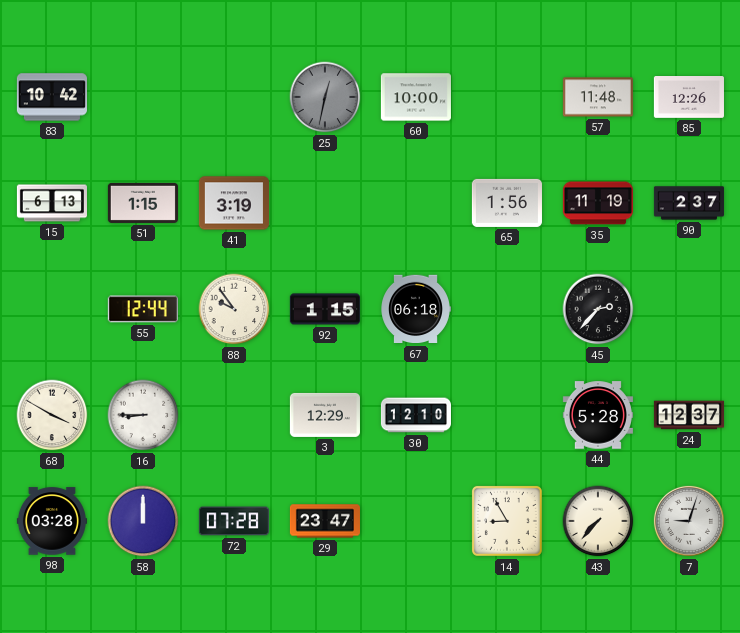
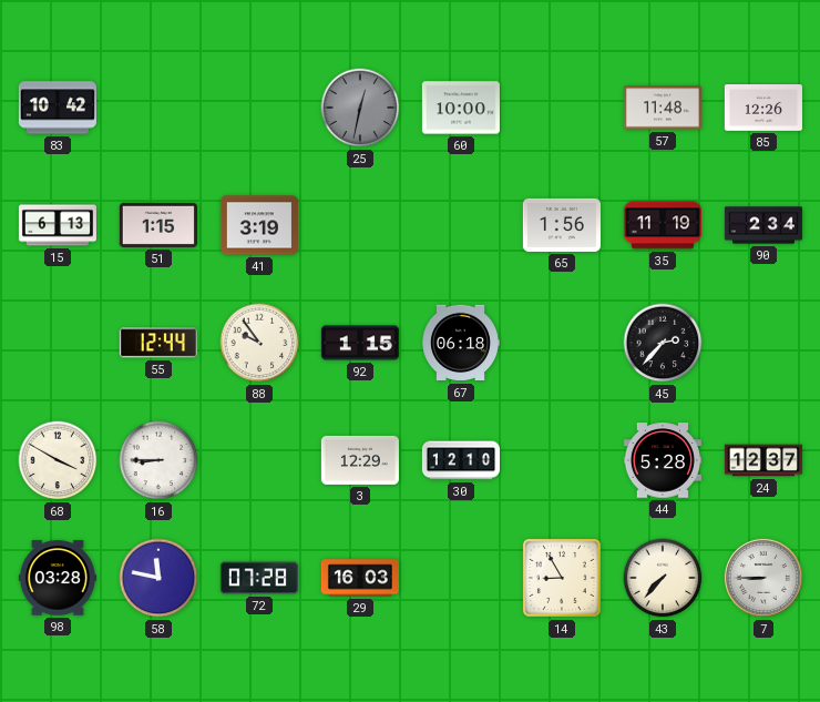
90: 2:37 -> 2:34
58: 12:00 -> 11:47
29: 23:47 -> 16:03
7: 9:03 -> 8:45
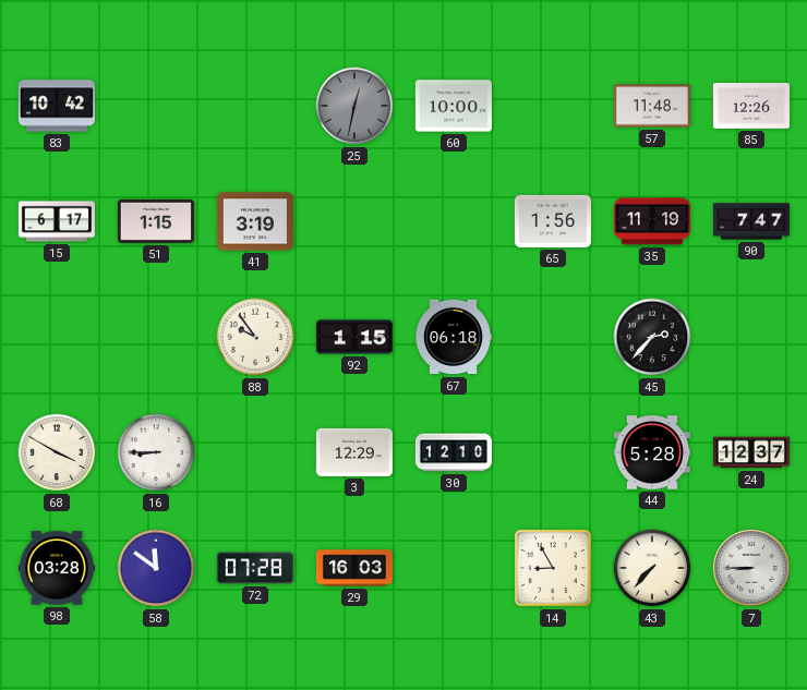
15: 6:13 -> 6:17
90: 2:34 -> 7:47
55: 12:44 -> none
58: 11:47 -> 11:51
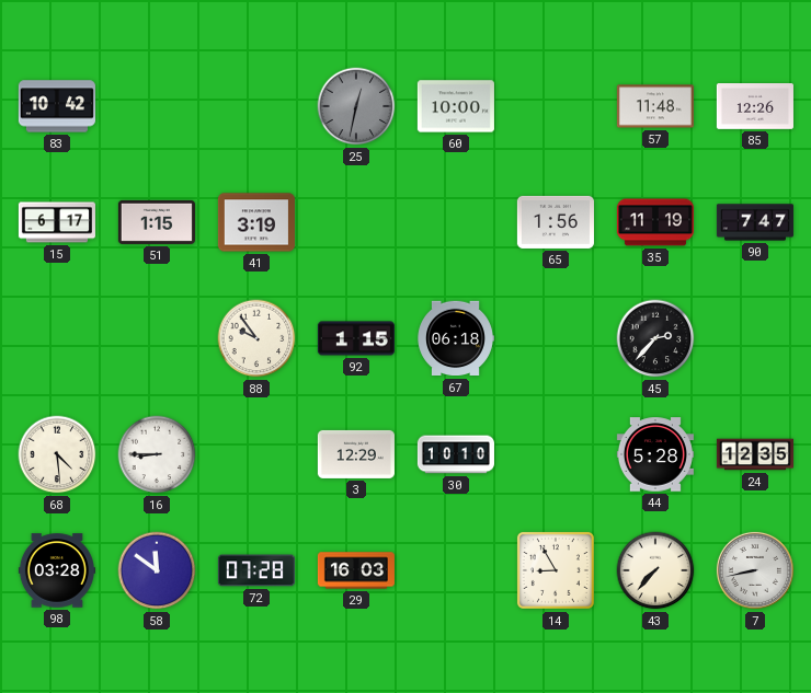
68: 3:50 -> 4:29
30: 12:10 -> 10:10
24: 12:37 -> 12:35
7: 8:45 -> 8:43
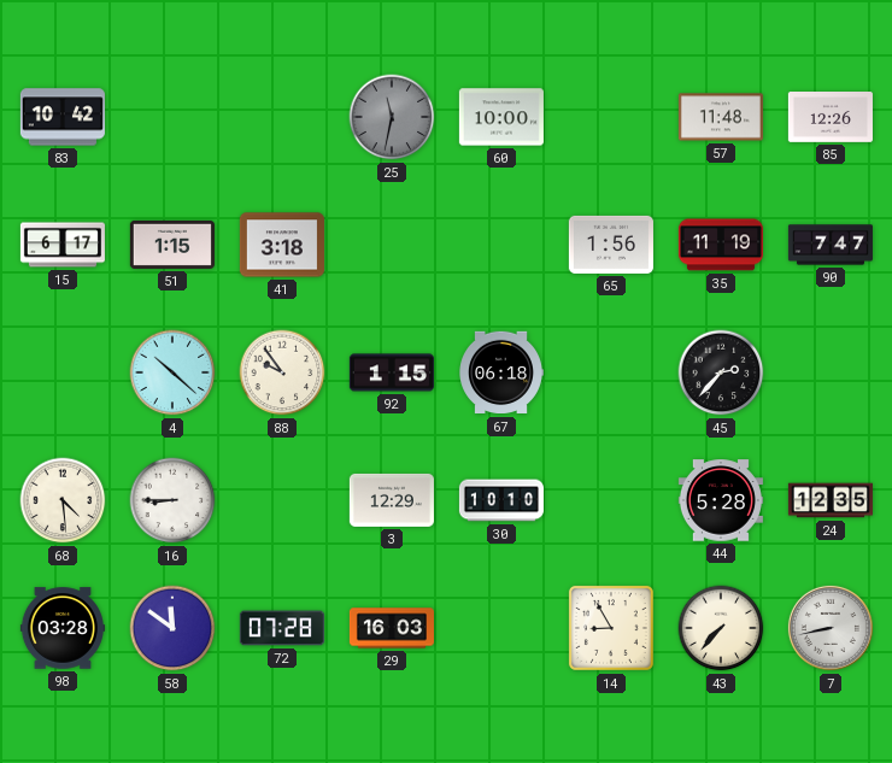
25: 12:32 -> 11:32
41: 3:19 -> 3:18
4: none -> 10:22
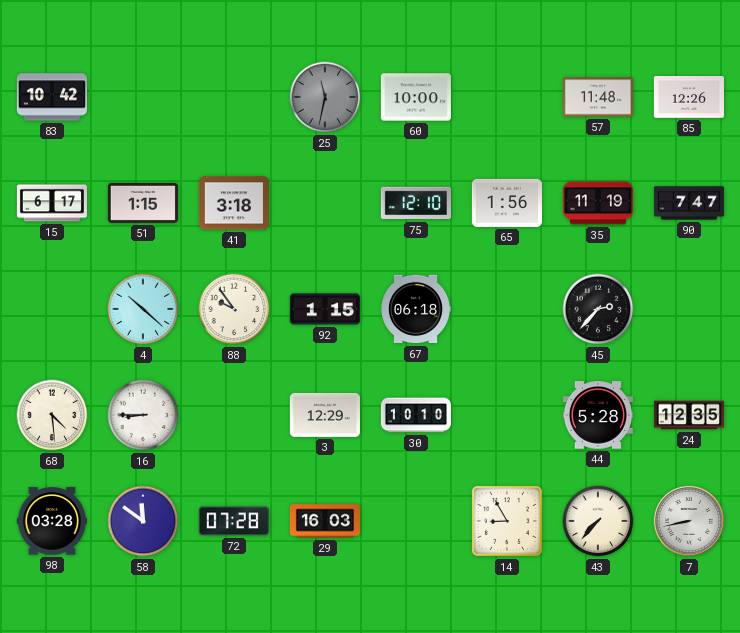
75: none -> 12:10
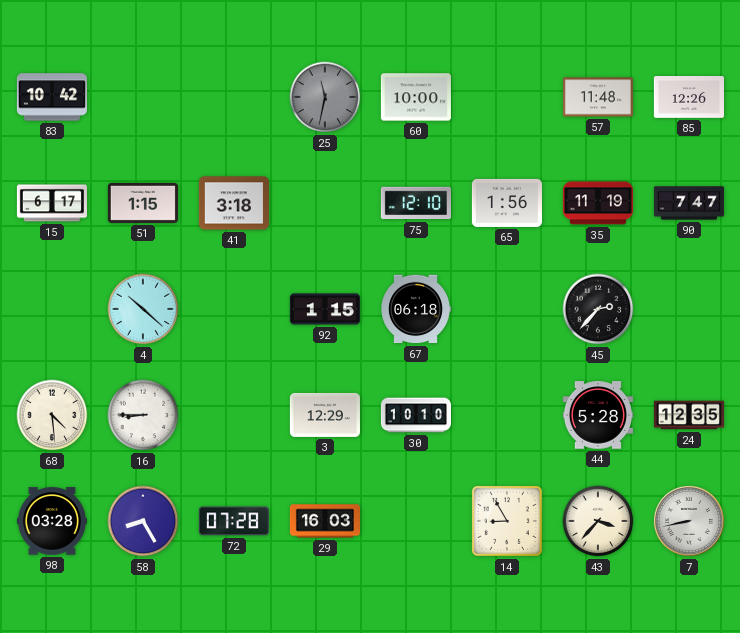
88: 9:54 -> none
58: 11:51 -> 8:25
43: 7:37 -> 3:37
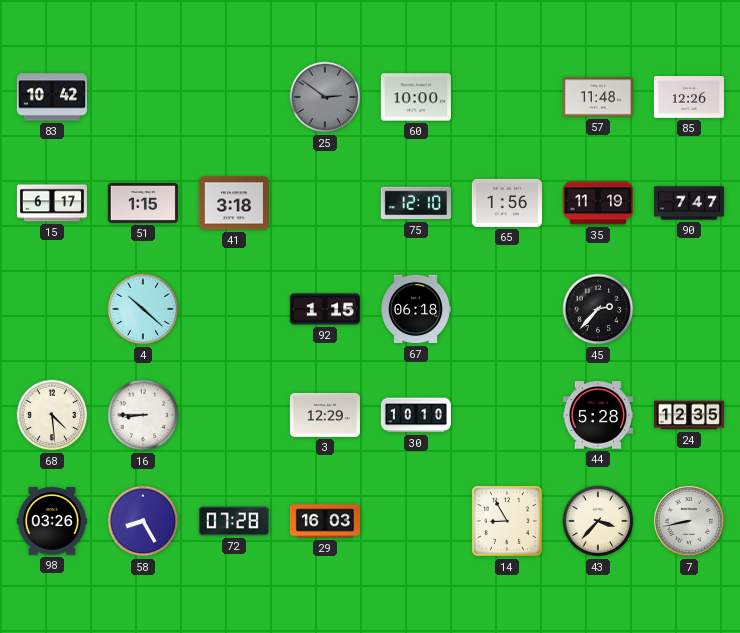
25: 11:32 -> 2:51
98: 03:28 -> 03:26
